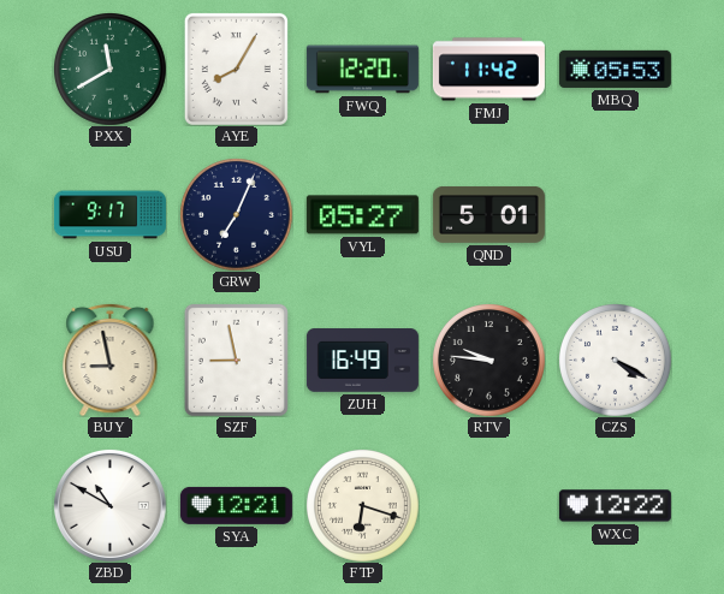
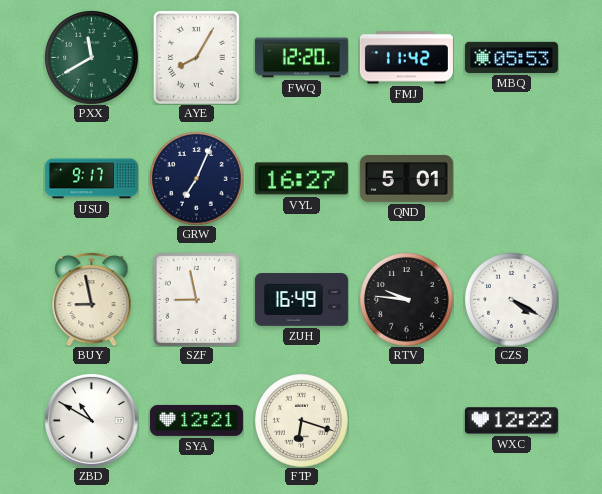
VYL: 05:27 -> 16:27
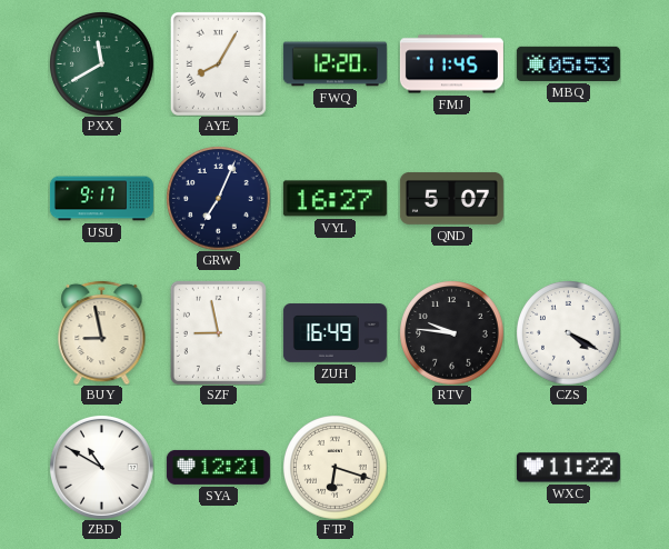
FMJ: 11:42 -> 11:45
QND: 5:01 -> 5:07
WXC: 12:22 -> 11:22
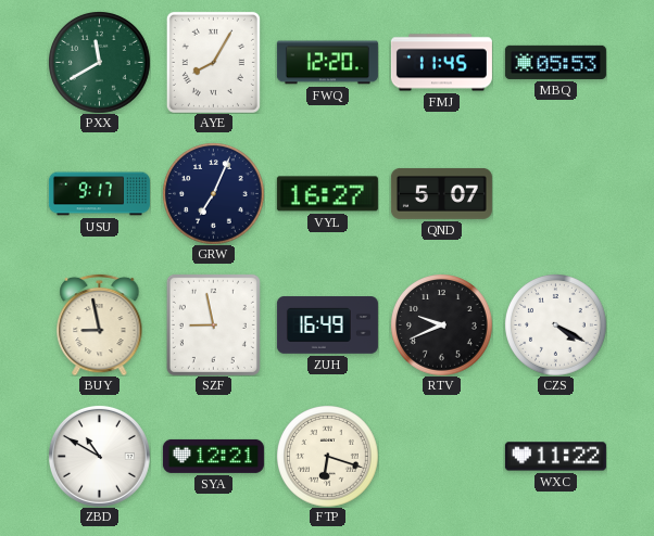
RTV: 9:46 -> 9:41
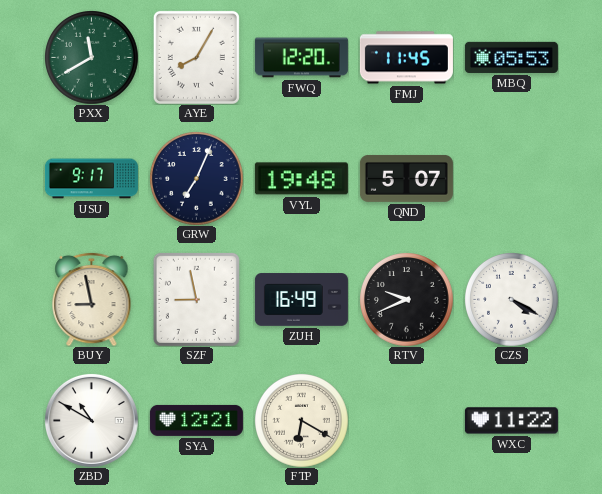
VYL: 16:27 -> 19:48
FTP: 6:18 -> 6:20
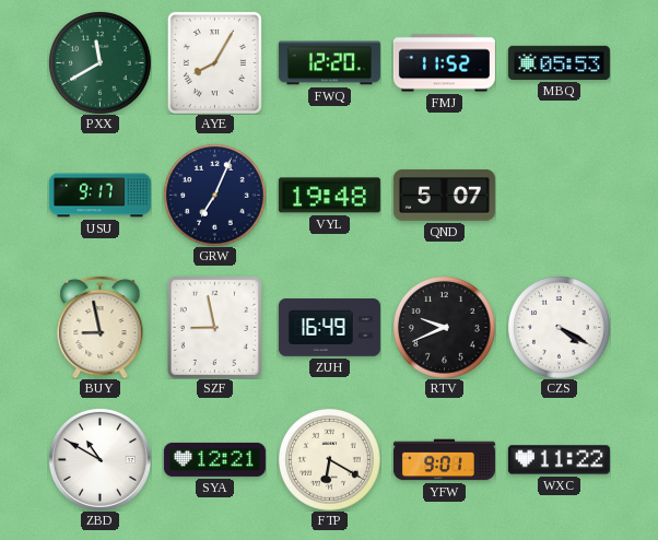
FMJ: 11:45 -> 11:52
YFW: none -> 9:01
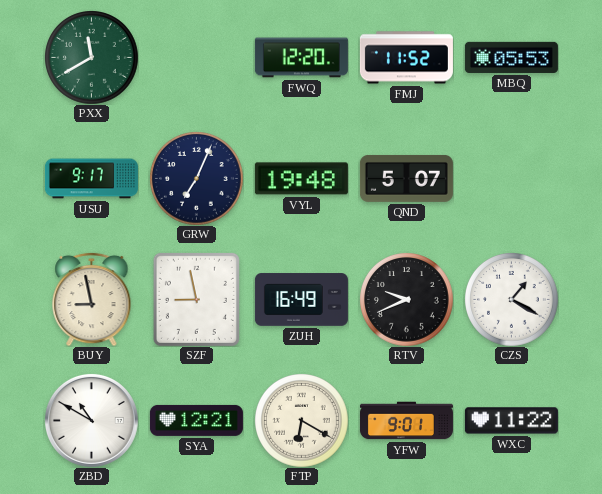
AYE: 8:05 -> none
CZS: 4:20 -> 1:20
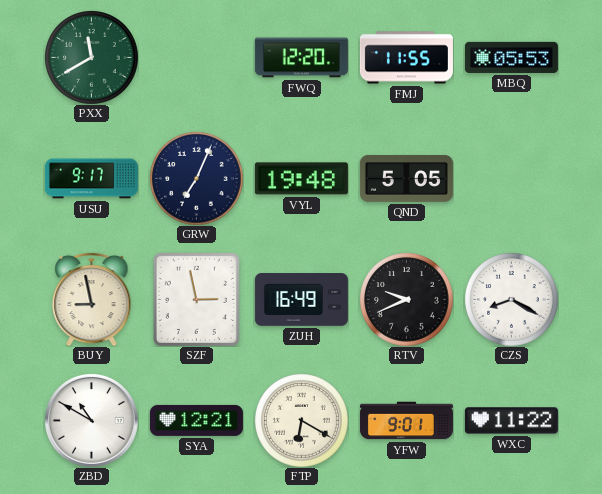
FMJ: 11:52 -> 11:55
QND: 5:07 -> 5:05
SZF: 8:58 -> 2:58
CZS: 1:20 -> 8:20
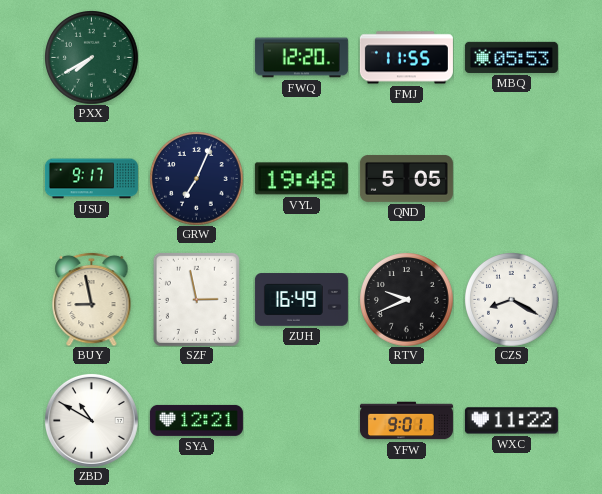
PXX: 11:40 -> 7:40
FTP: 6:20 -> none
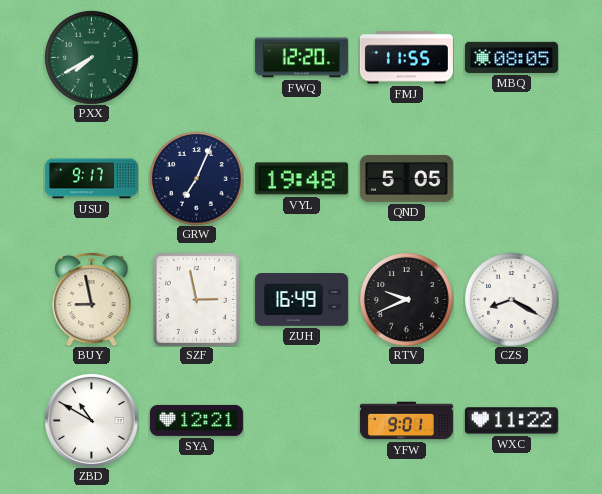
MBQ: 05:53 -> 08:05
